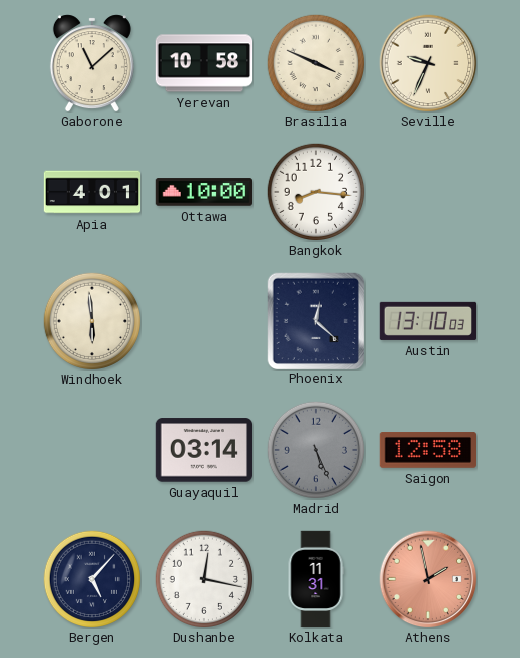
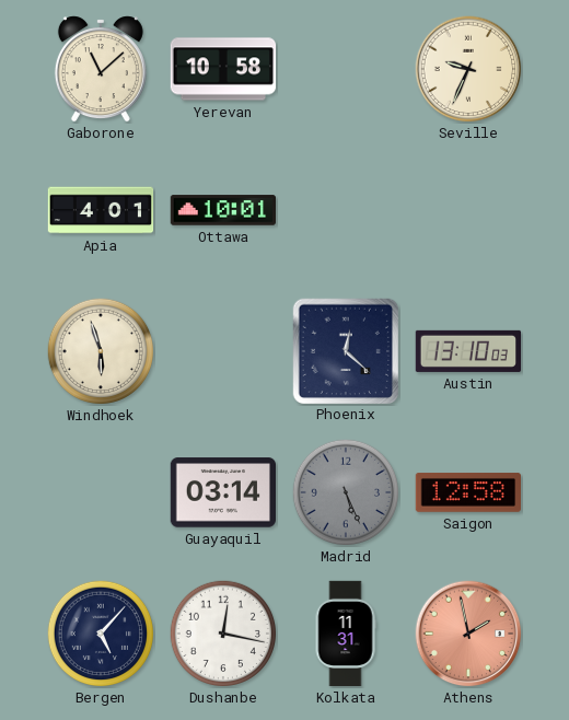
Brasilia: 3:49 -> none
Ottawa: 10:00 -> 10:01
Bangkok: 8:16 -> none
Windhoek: 5:59 -> 5:57
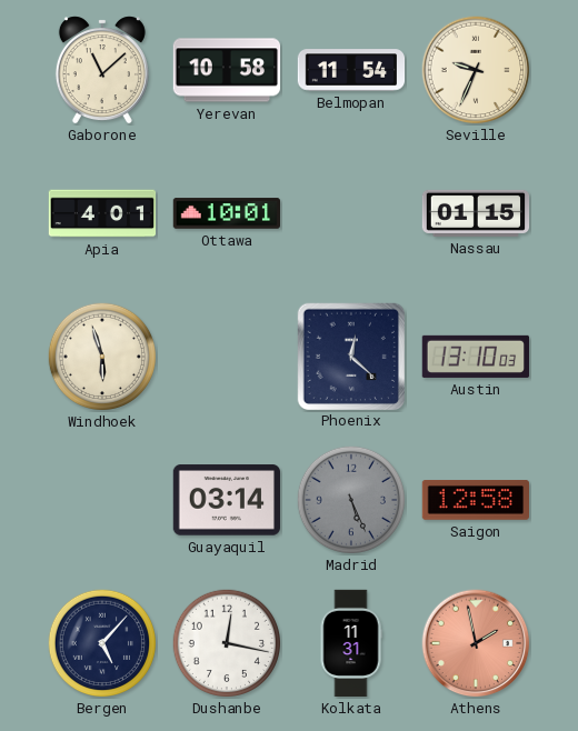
Belmopan: none -> 11:54
Nassau: none -> 01:15
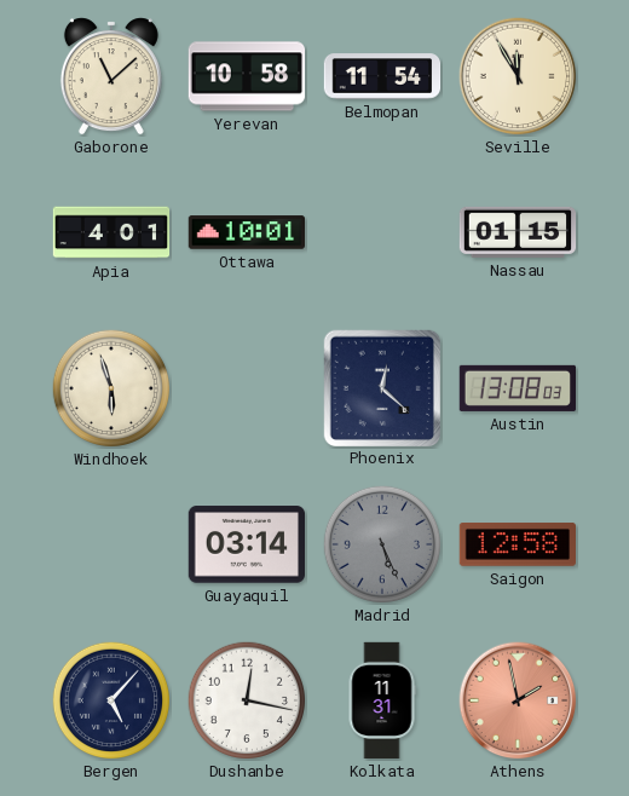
Seville: 9:34 -> 11:55
Austin: 13:10 -> 13:08
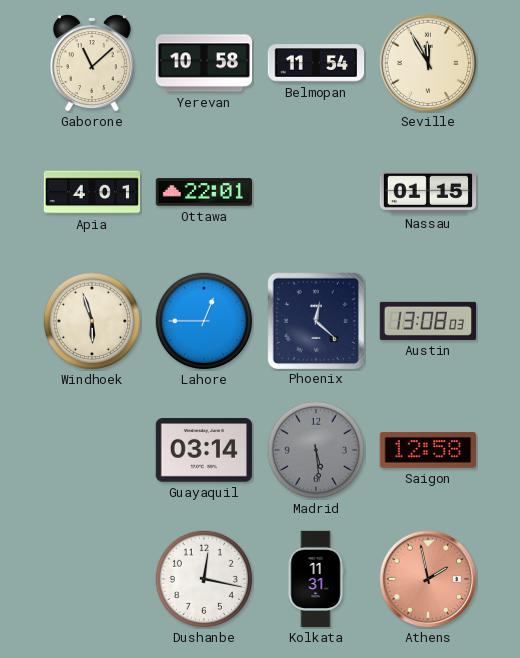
Ottawa: 10:01 -> 22:01
Lahore: none -> 12:45
Madrid: 5:26 -> 5:29
Bergen: 5:07 -> none
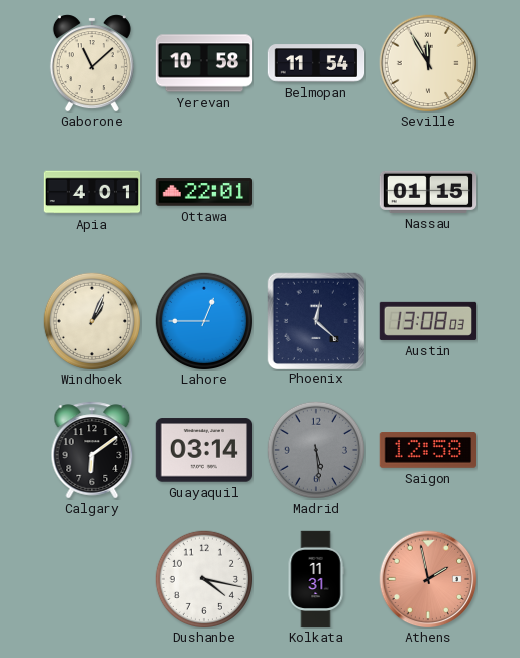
Windhoek: 5:57 -> 1:04
Calgary: none -> 6:09
Dushanbe: 12:17 -> 4:17
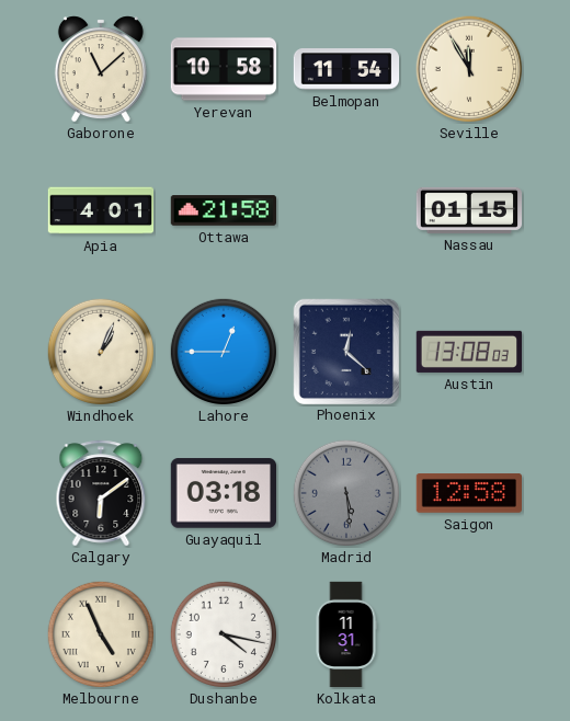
Ottawa: 22:01 -> 21:58
Guayaquil: 03:14 -> 03:18
Melbourne: none -> 4:56
Athens: 1:58 -> none
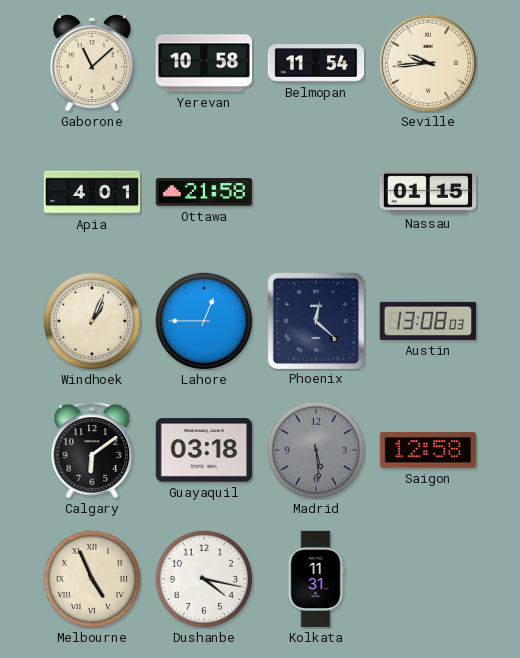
Seville: 11:55 -> 9:44
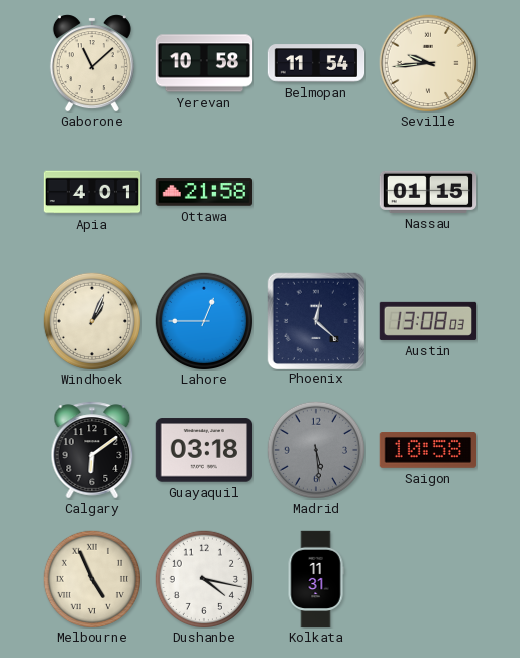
Saigon: 12:58 -> 10:58
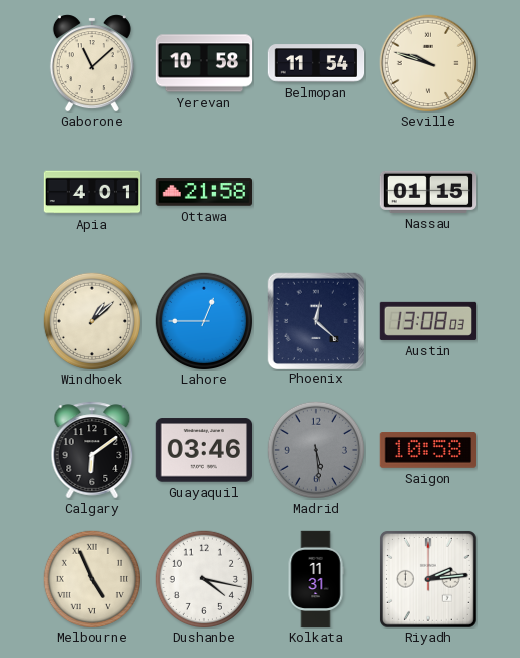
Seville: 9:44 -> 9:48
Windhoek: 1:04 -> 1:08
Guayaquil: 03:18 -> 03:46
Riyadh: none -> 2:14
